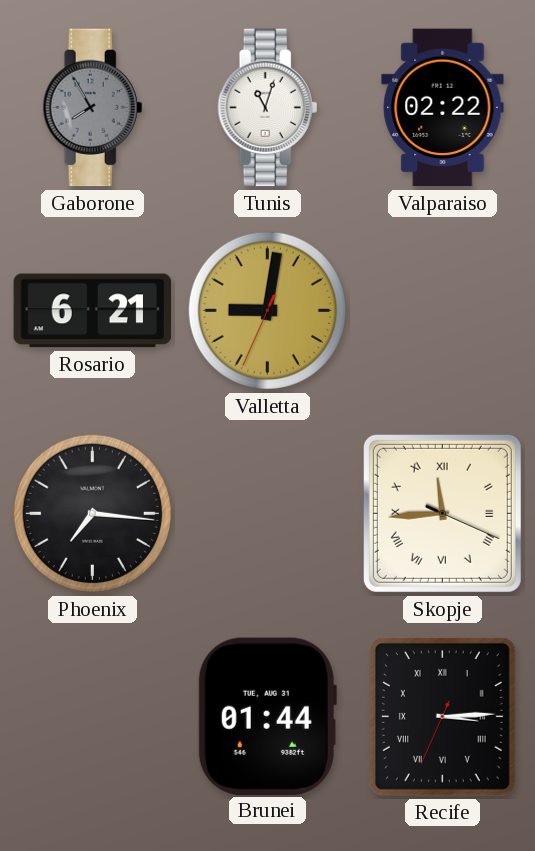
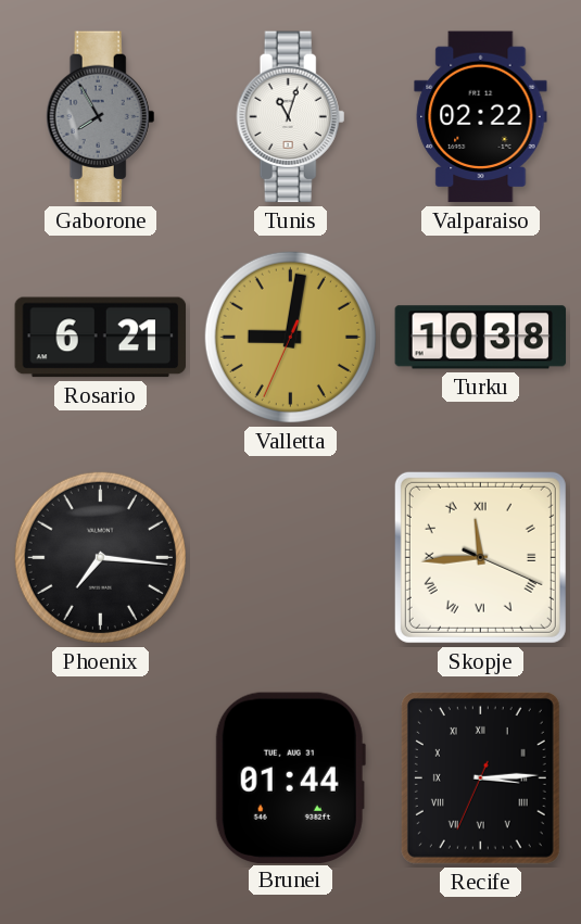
Turku: none -> 10:38
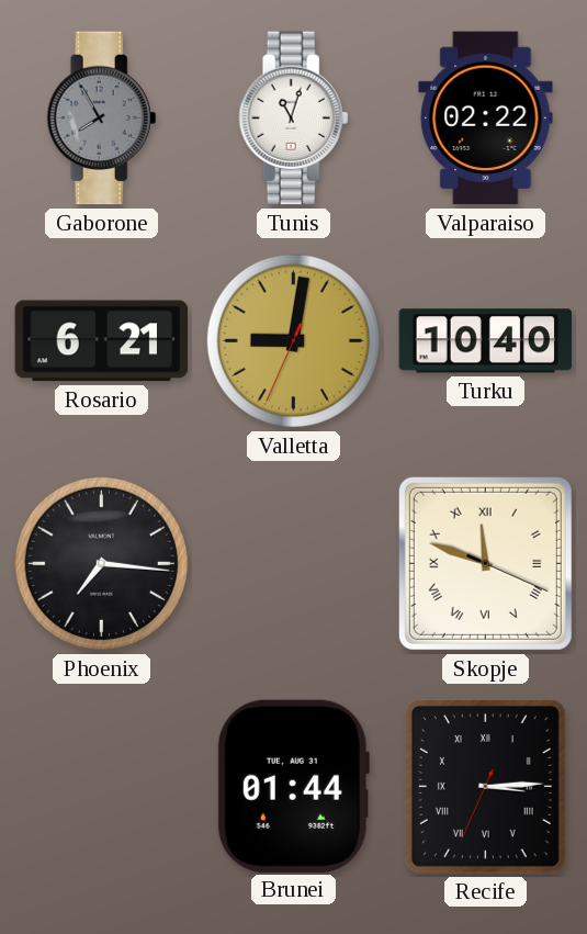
Turku: 10:38 -> 10:40
Skopje: 11:44 -> 11:48
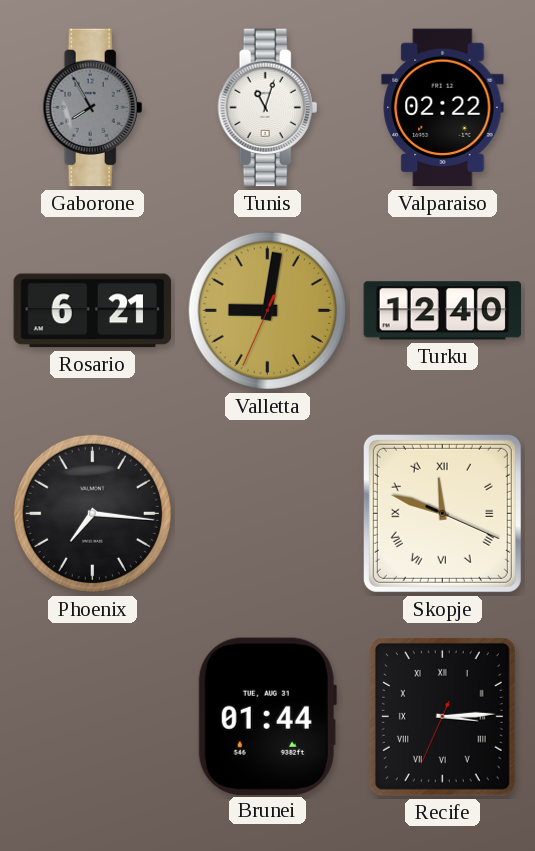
Turku: 10:40 -> 12:40
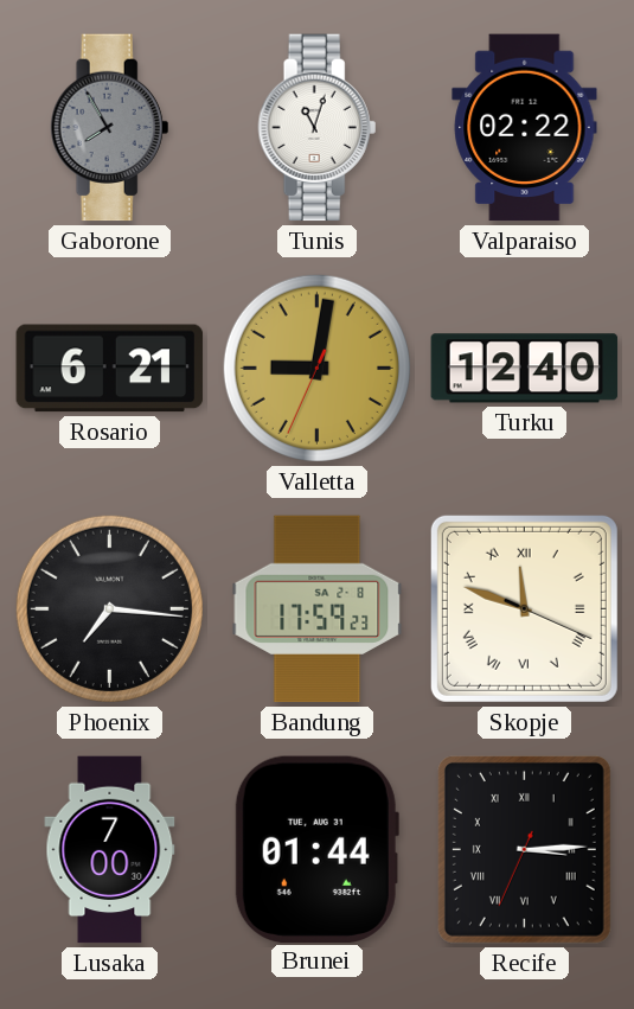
Bandung: none -> 17:59
Lusaka: none -> 7:00
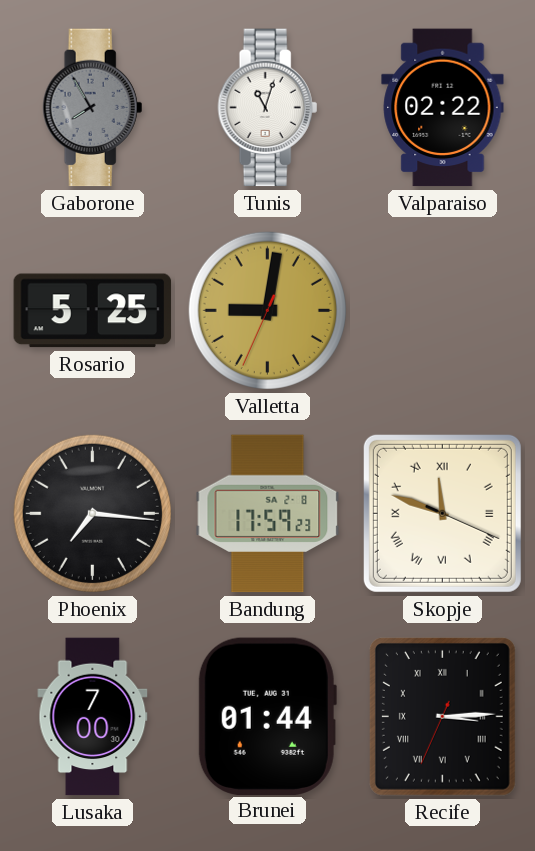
Rosario: 6:21 -> 5:25
Turku: 12:40 -> none
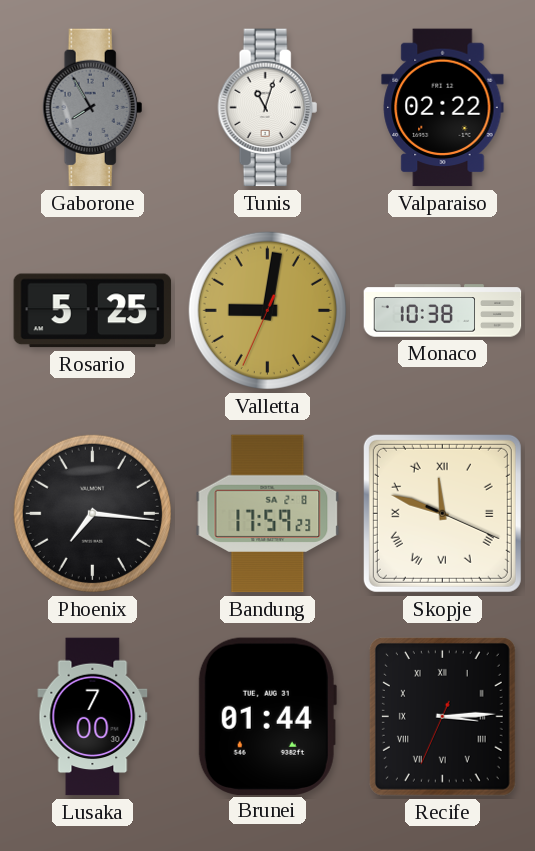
Monaco: none -> 10:38
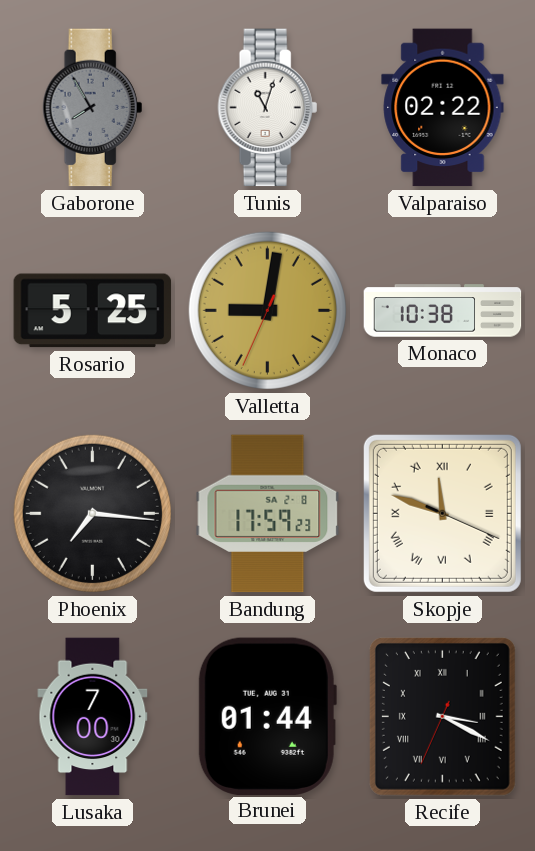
Recife: 3:14 -> 3:19
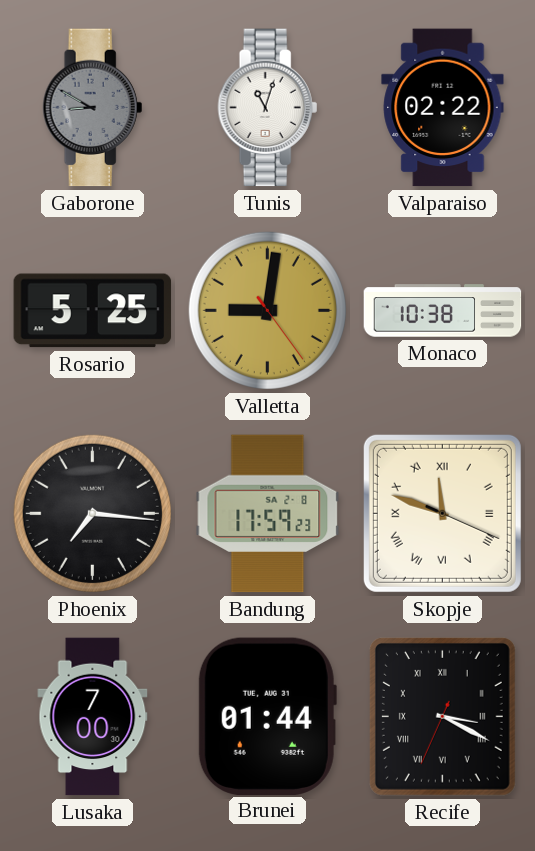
Gaborone: 7:55 -> 8:50
Valletta: 9:01:34 -> 9:01:24
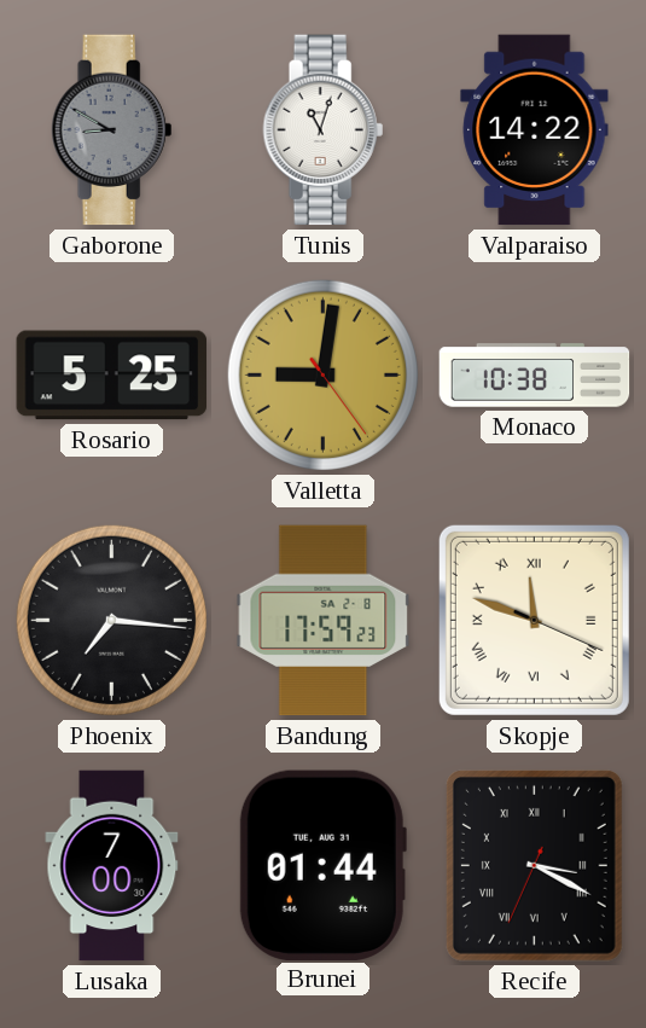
Valparaiso: 02:22 -> 14:22
